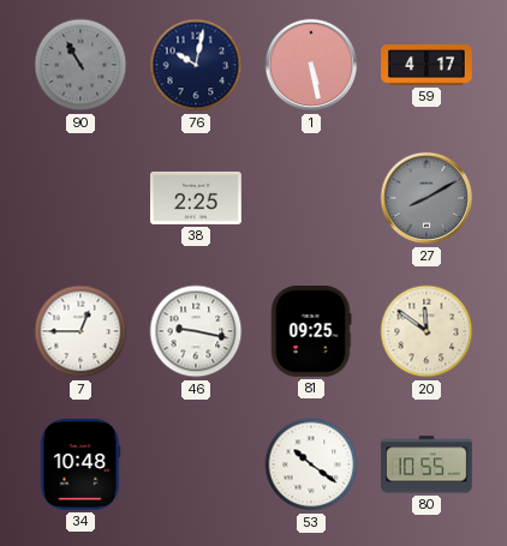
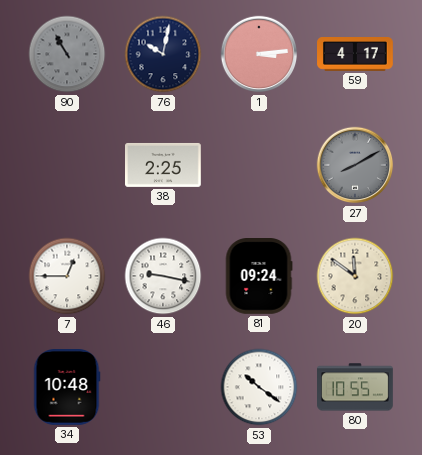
1: 5:28 -> 3:14
81: 09:25 -> 09:24
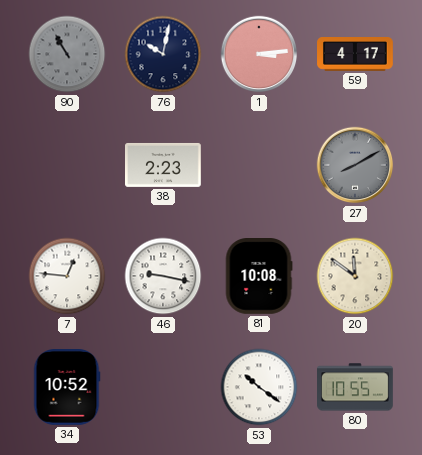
38: 2:25 -> 2:23
7: 12:45 -> 12:46
81: 09:24 -> 10:08
34: 10:48 -> 10:52
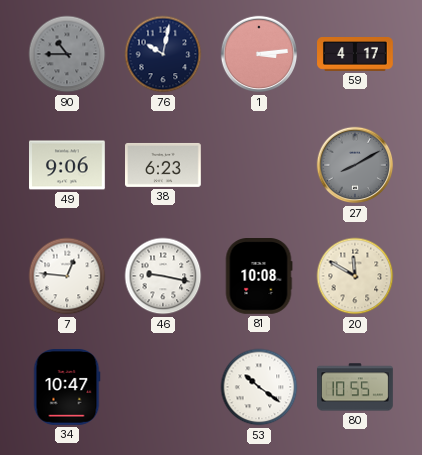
90: 10:55 -> 10:45
49: none -> 9:06
38: 2:23 -> 6:23
20: 11:51 -> 11:50
34: 10:52 -> 10:47
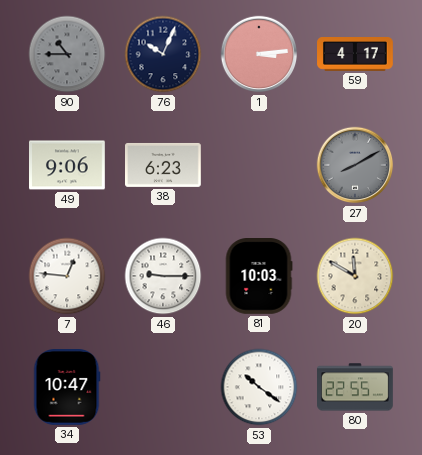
76: 10:02 -> 10:04
46: 9:17 -> 9:15
81: 10:08 -> 10:03
80: 10:55 -> 22:55
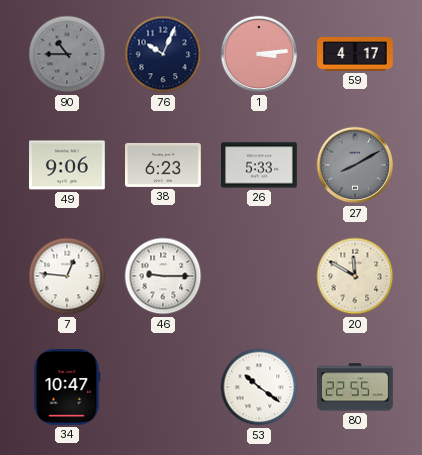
26: none -> 5:33
81: 10:03 -> none
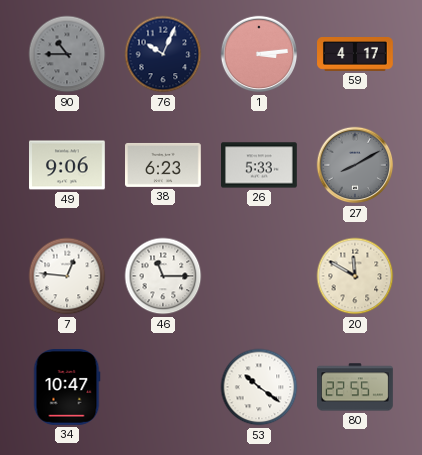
46: 9:15 -> 11:15
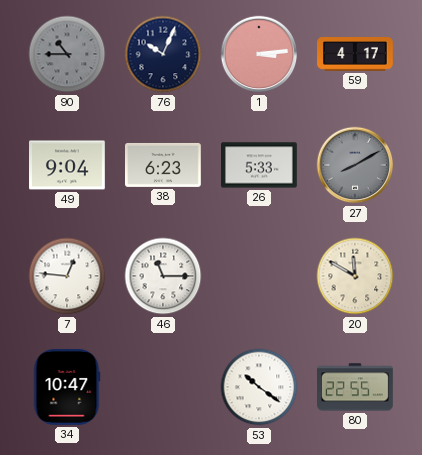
49: 9:06 -> 9:04
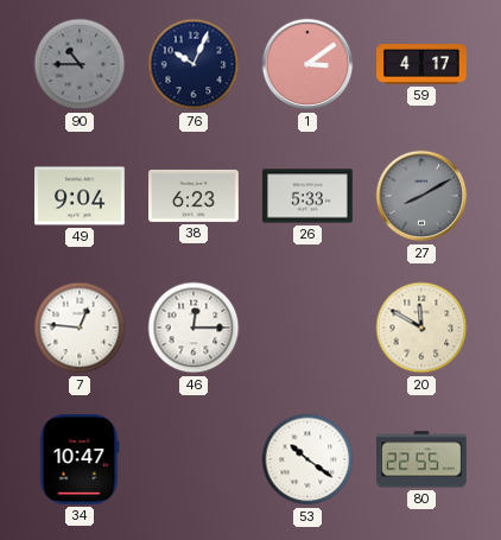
1: 3:14 -> 3:09
46: 11:15 -> 12:15
